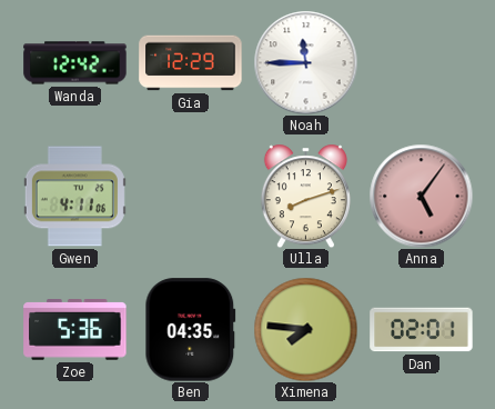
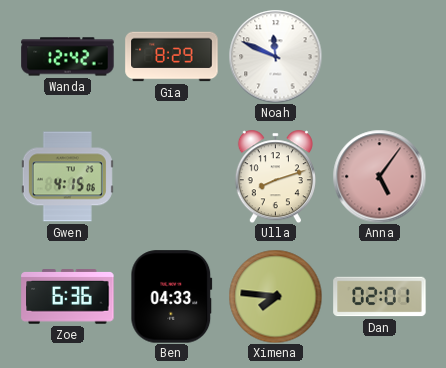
Gia: 12:29 -> 8:29
Noah: 11:45 -> 11:49
Gwen: 4:11 -> 4:15
Zoe: 5:36 -> 6:36
Ben: 04:35 -> 04:33
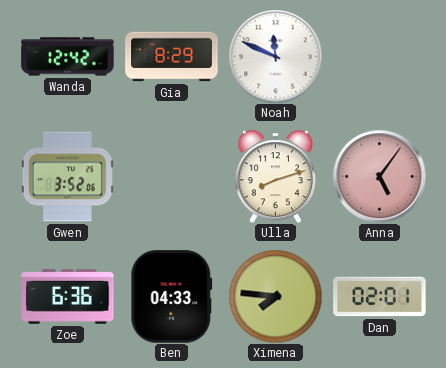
Gwen: 4:15 -> 3:52
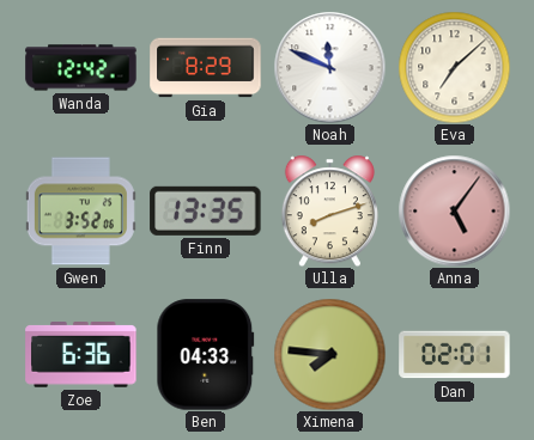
Eva: none -> 7:08
Finn: none -> 13:35
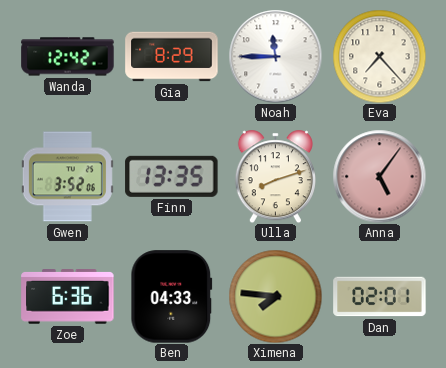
Noah: 11:49 -> 11:45
Eva: 7:08 -> 7:23
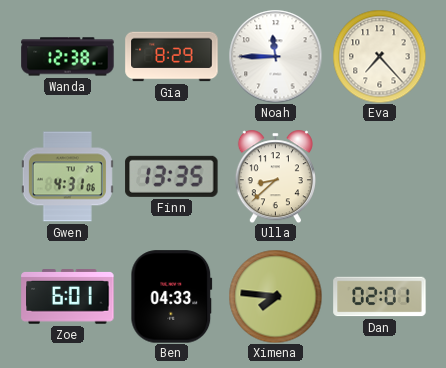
Wanda: 12:42 -> 12:38
Gwen: 3:52 -> 4:31
Ulla: 8:12 -> 8:38
Anna: 5:06 -> none
Zoe: 6:36 -> 6:01
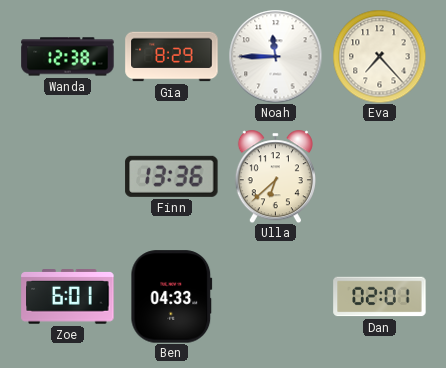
Gwen: 4:31 -> none
Finn: 13:35 -> 13:36
Ulla: 8:38 -> 6:38
Ximena: 7:46 -> none
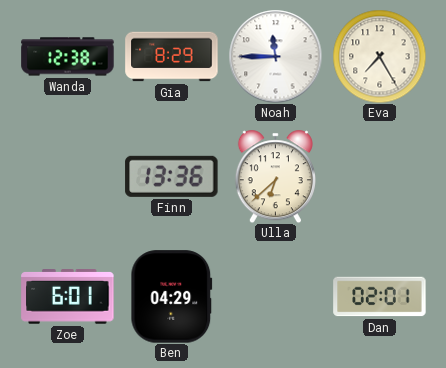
Eva: 7:23 -> 7:25
Ben: 04:33 -> 04:29
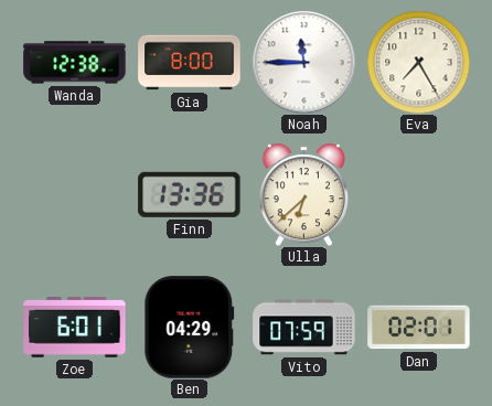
Gia: 8:29 -> 8:00
Vito: none -> 07:59
